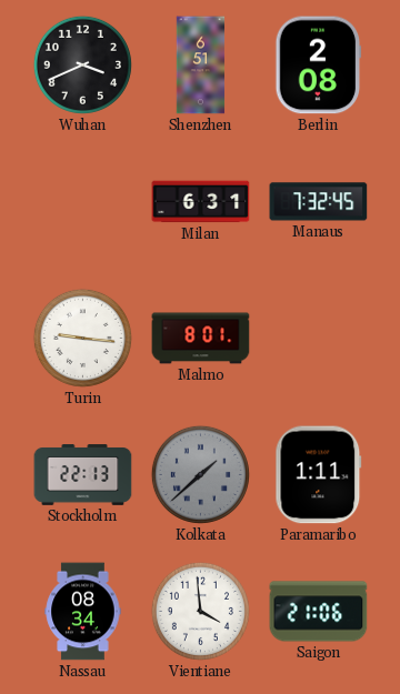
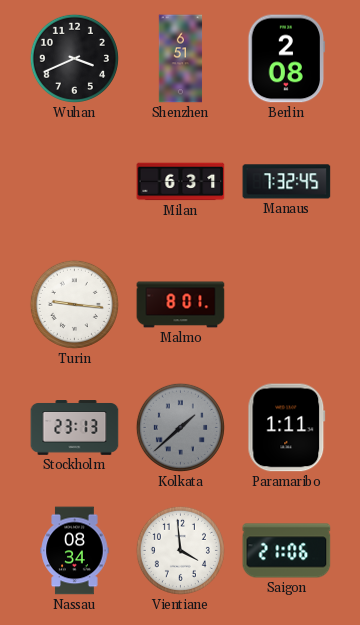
Stockholm: 22:13 -> 23:13
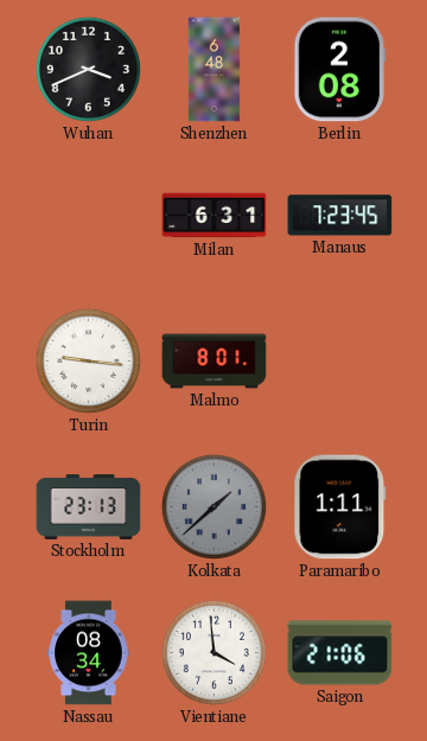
Shenzhen: 6:51 -> 6:48
Manaus: 7:32 -> 7:23
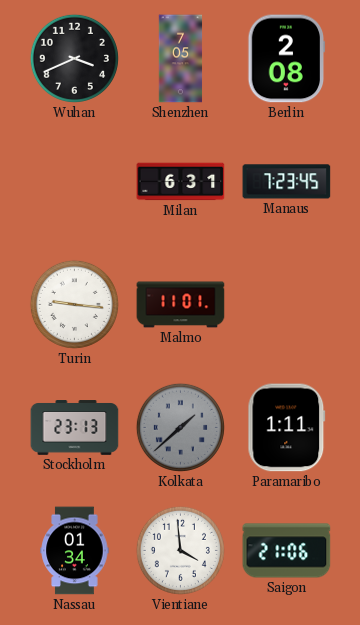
Shenzhen: 6:48 -> 7:05
Malmo: 8:01 -> 11:01
Nassau: 08:34 -> 01:34
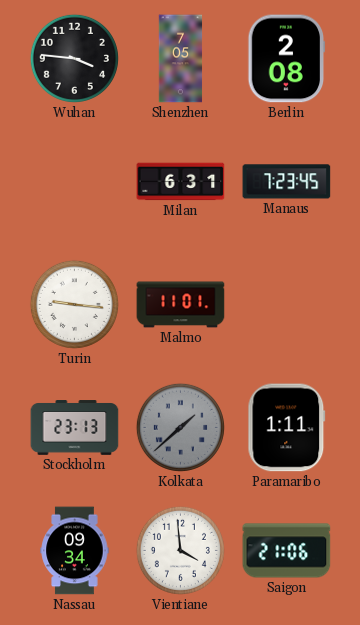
Wuhan: 3:41 -> 3:46
Nassau: 01:34 -> 09:34
